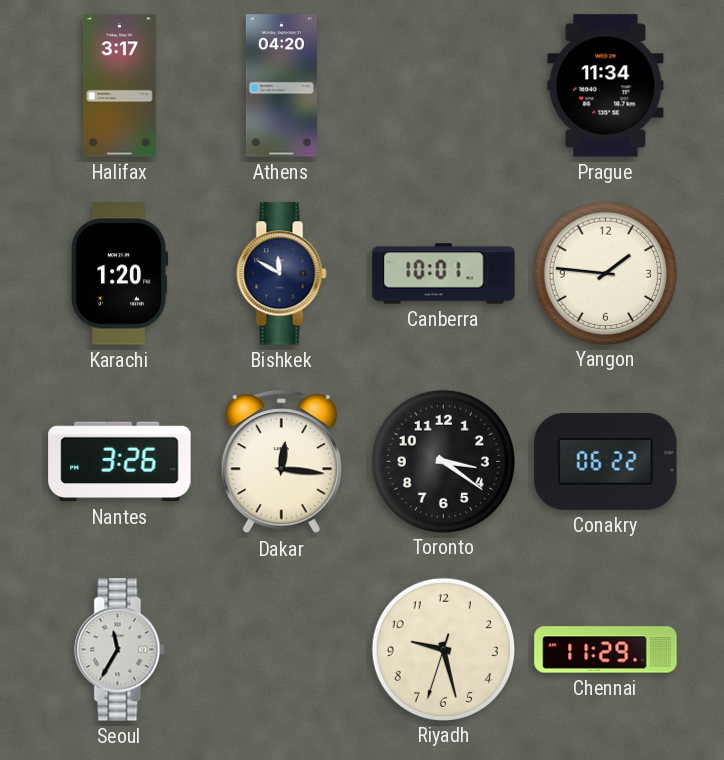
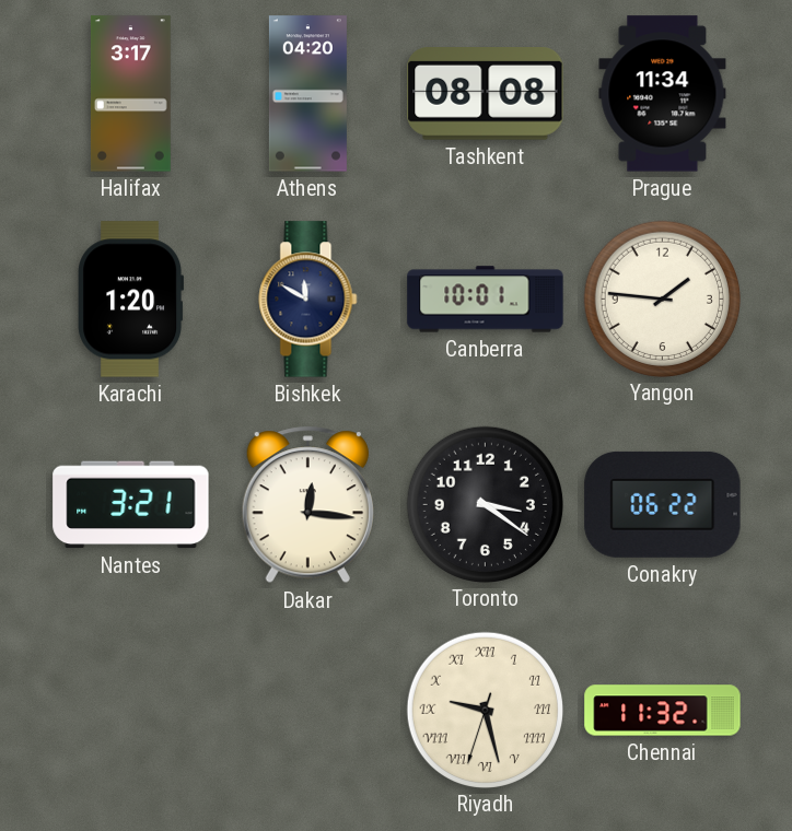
Tashkent: none -> 08:08
Nantes: 3:26 -> 3:21
Seoul: 11:35 -> none
Riyadh numerals: Arabic -> Roman
Chennai: 11:29 -> 11:32
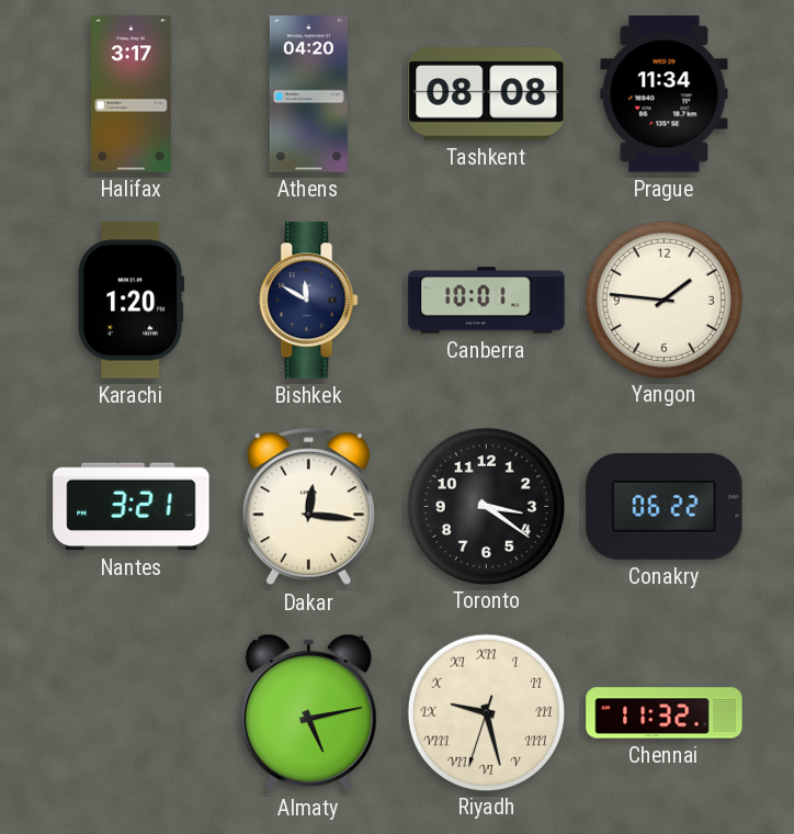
Almaty: none -> 5:13
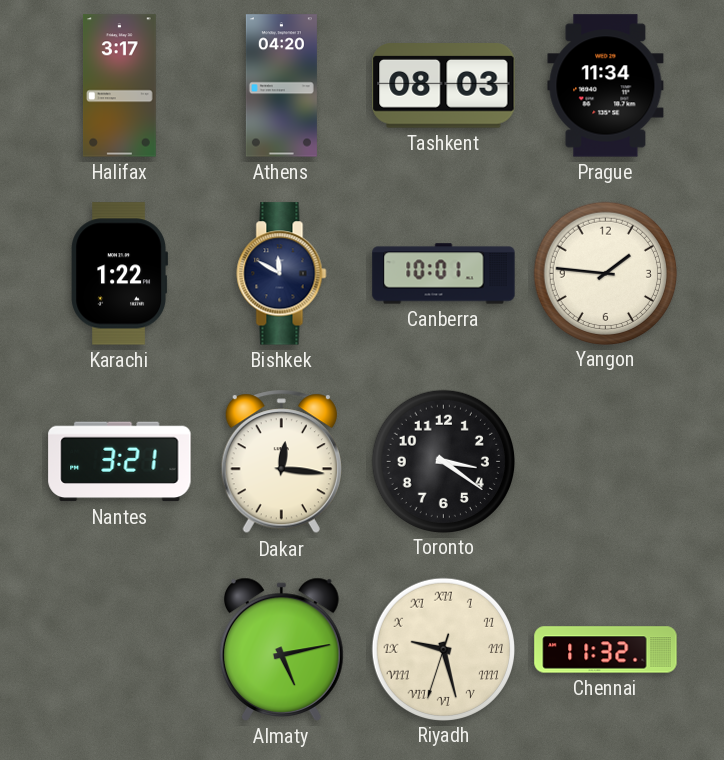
Tashkent: 08:08 -> 08:03
Karachi: 1:20 -> 1:22
Conakry: 06:22 -> none
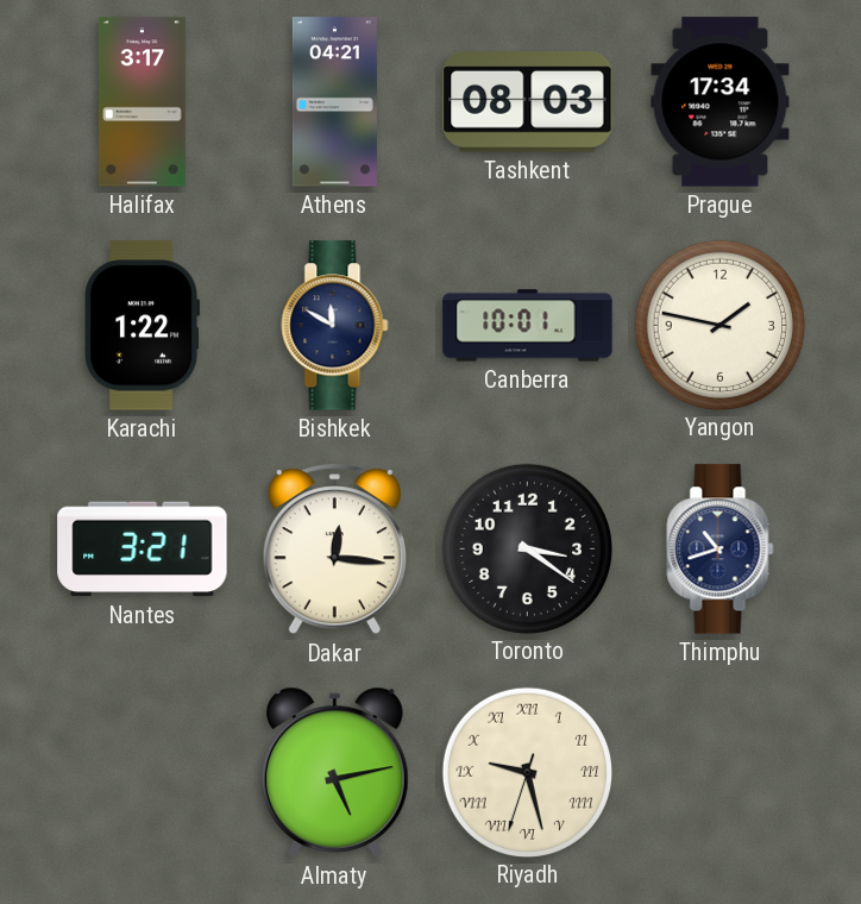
Athens: 04:20 -> 04:21
Prague: 11:34 -> 17:34
Yangon: 1:46 -> 1:47
Thimphu: none -> 10:42
Chennai: 11:32 -> none
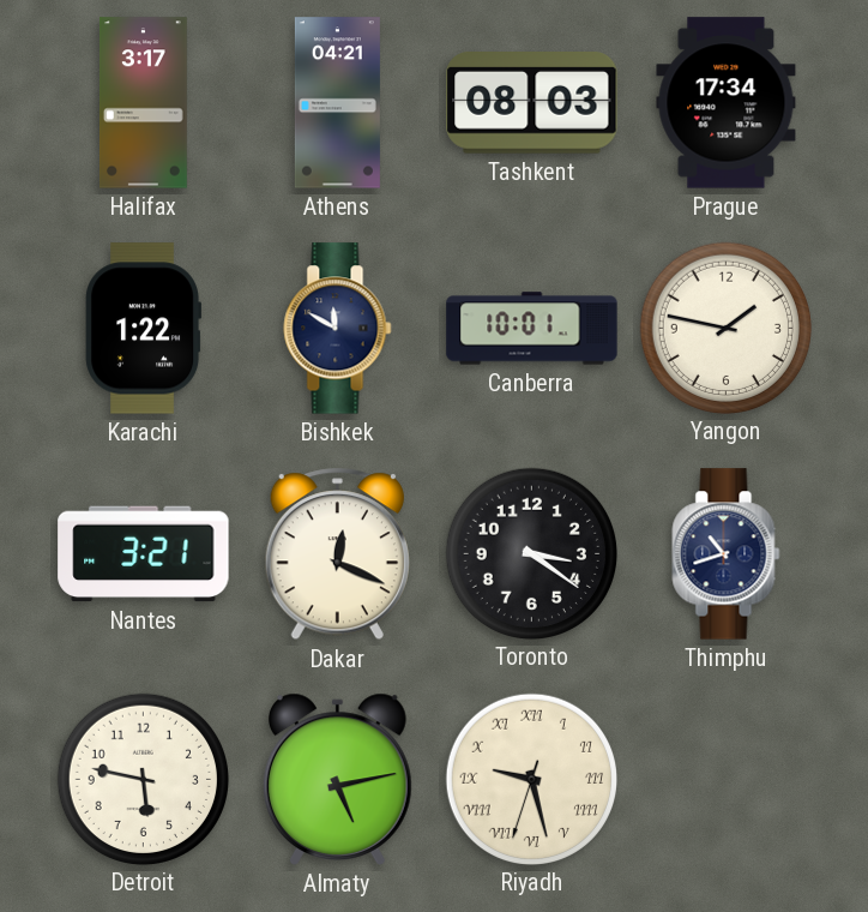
Dakar: 12:16 -> 12:19
Detroit: none -> 5:47
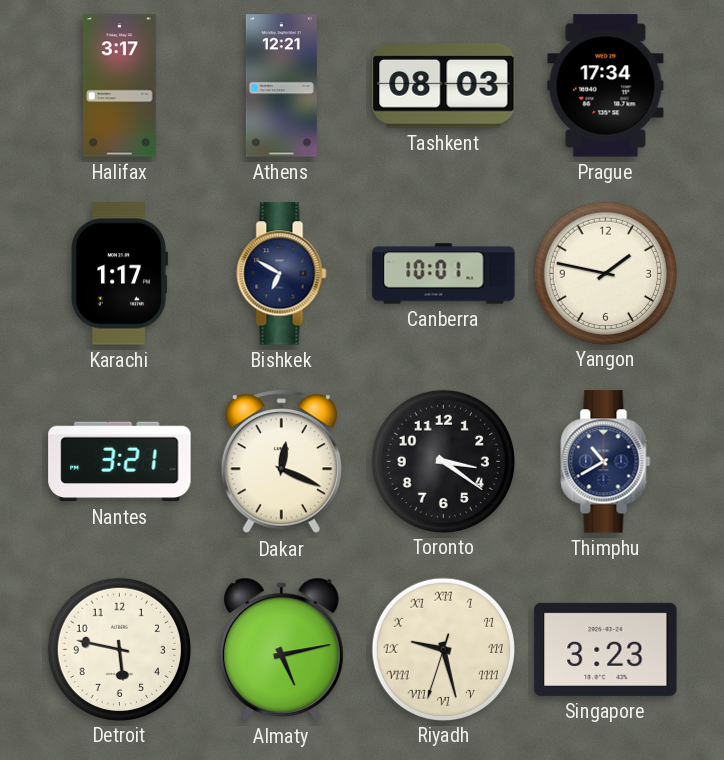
Athens: 04:21 -> 12:21
Karachi: 1:22 -> 1:17
Bishkek: 11:50 -> 6:50
Thimphu: 10:42 -> 10:40
Singapore: none -> 3:23
